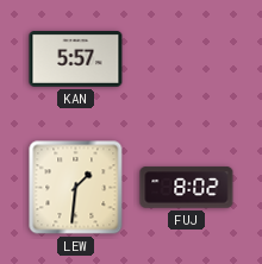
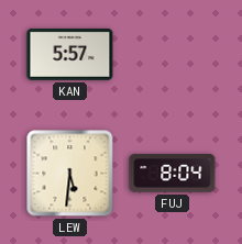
LEW: 1:31 -> 5:31
FUJ: 8:02 -> 8:04
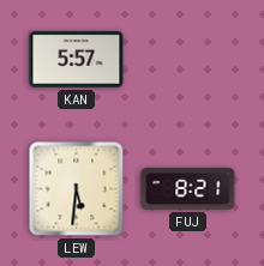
FUJ: 8:04 -> 8:21
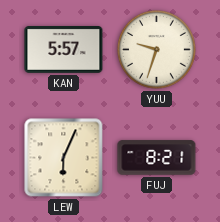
YUU: none -> 9:33
LEW: 5:31 -> 6:04
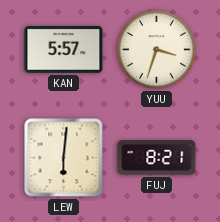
YUU: 9:33 -> 3:33
LEW: 6:04 -> 6:01
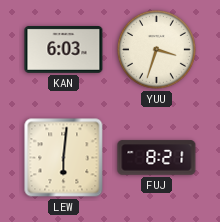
KAN: 5:57 -> 6:03
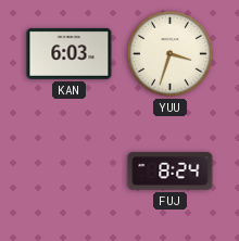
LEW: 6:01 -> none
FUJ: 8:21 -> 8:24
